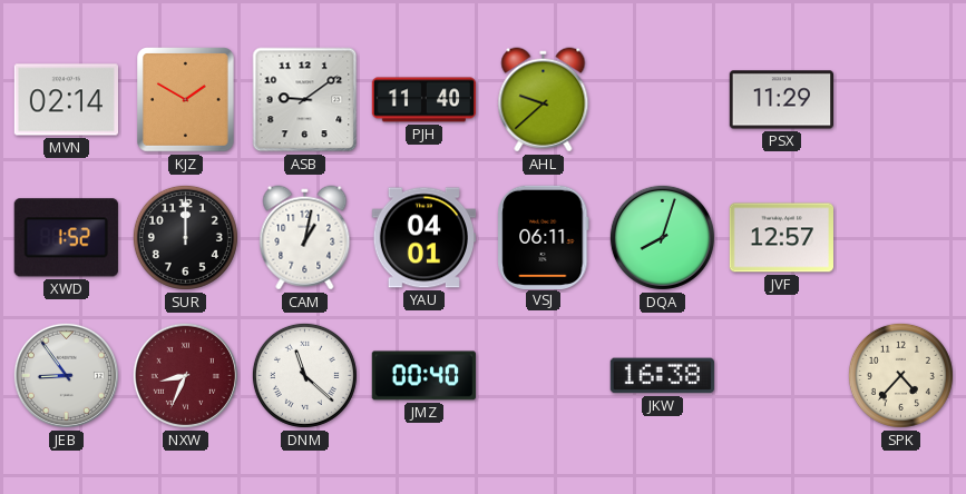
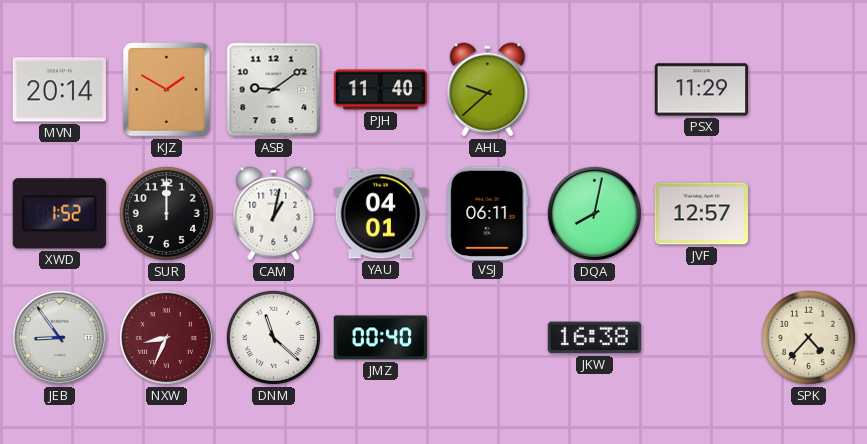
MVN: 02:14 -> 20:14
DQA: 8:03 -> 8:02
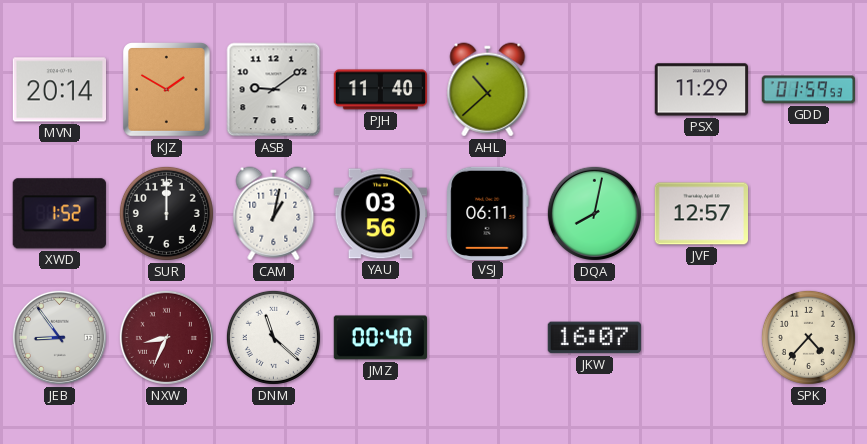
AHL: 9:38 -> 10:38
GDD: none -> 01:59
YAU: 04:01 -> 03:56
JKW: 16:38 -> 16:07
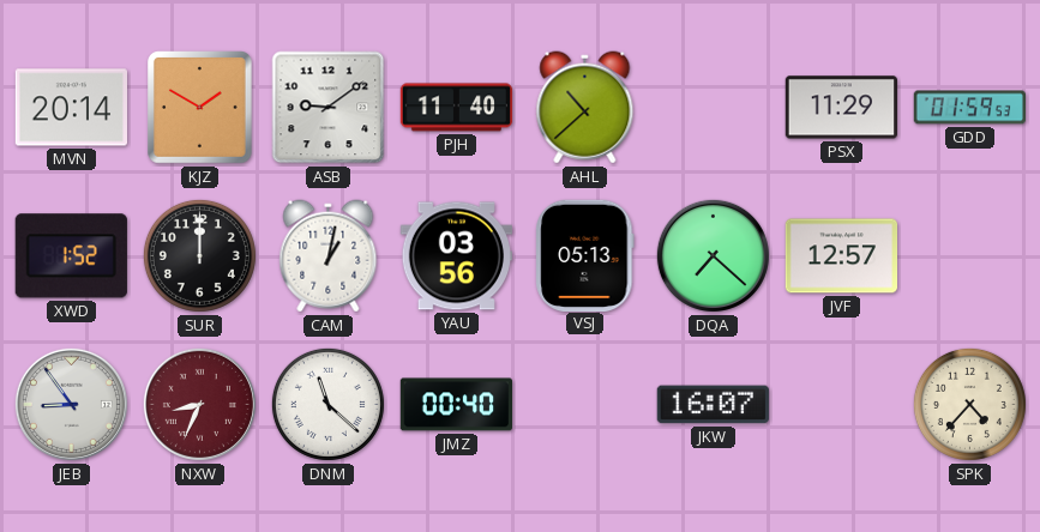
VSJ: 06:11 -> 05:13
DQA: 8:02 -> 7:22
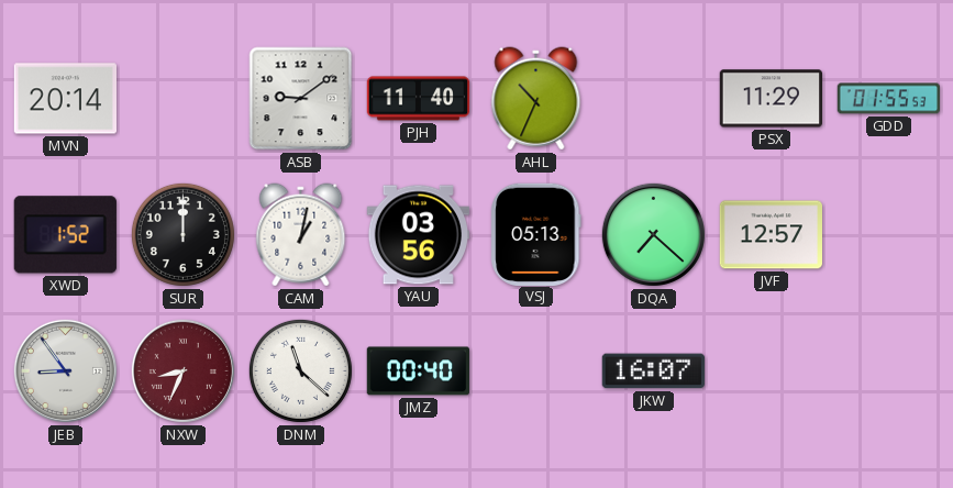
KJZ: 1:50 -> none
AHL: 10:38 -> 10:34
GDD: 01:59 -> 01:55
SPK: 4:37 -> none
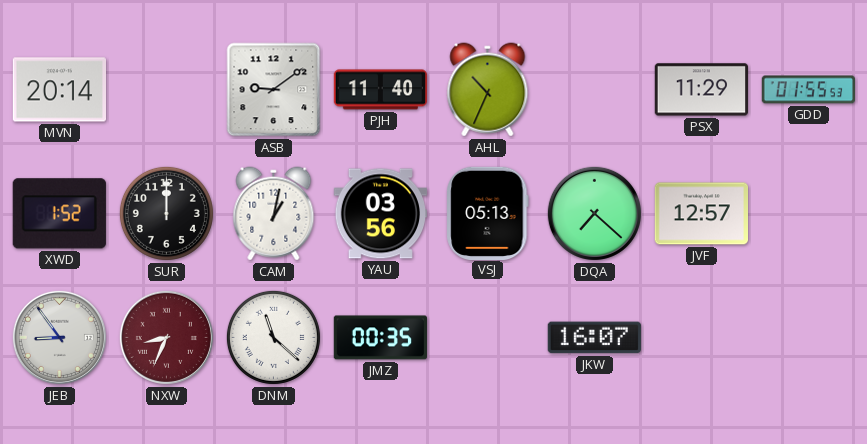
JMZ: 00:40 -> 00:35
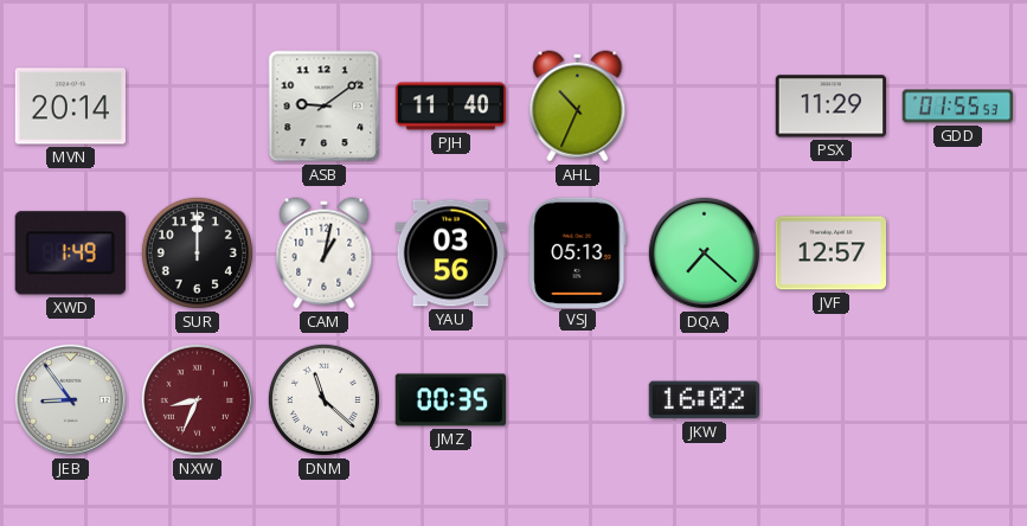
XWD: 1:52 -> 1:49
JKW: 16:07 -> 16:02
